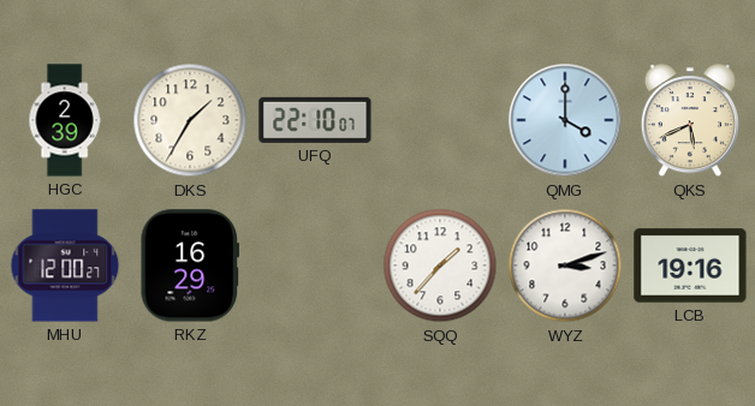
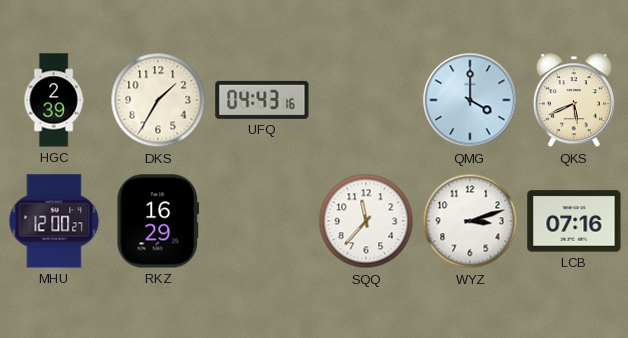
UFQ: 22:10 -> 04:43
SQQ: 1:37 -> 11:37
LCB: 19:16 -> 07:16
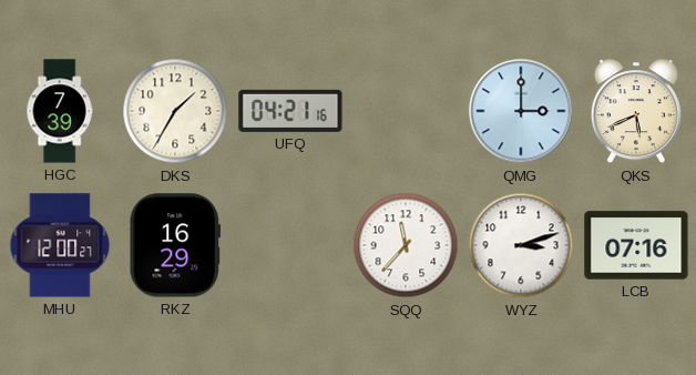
HGC: 2:39 -> 7:39
UFQ: 04:43 -> 04:21
QMG: 4:00 -> 3:00
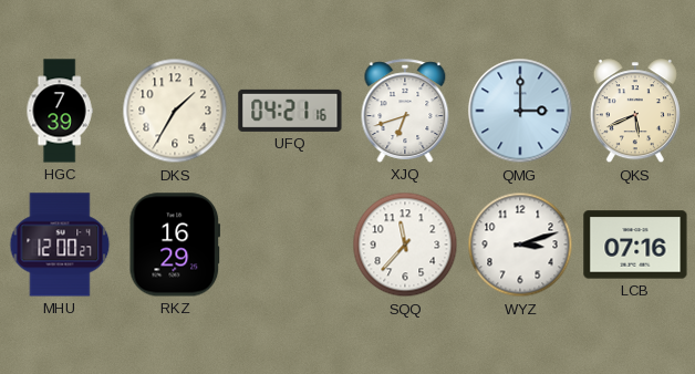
XJQ: none -> 6:42
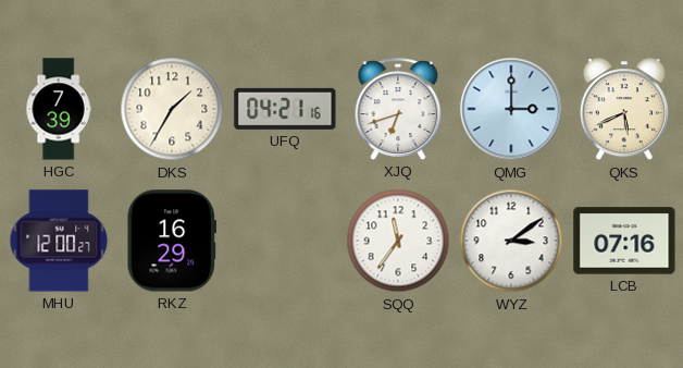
SQQ: 11:37 -> 11:36
WYZ: 3:12 -> 3:09
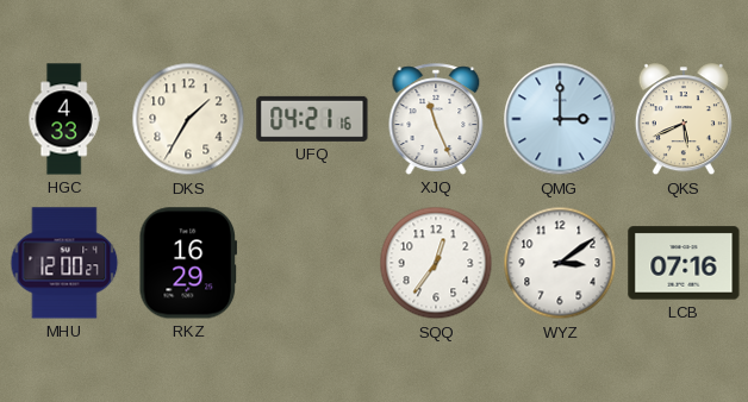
HGC: 7:39 -> 4:33
XJQ: 6:42 -> 11:26
SQQ: 11:36 -> 12:36
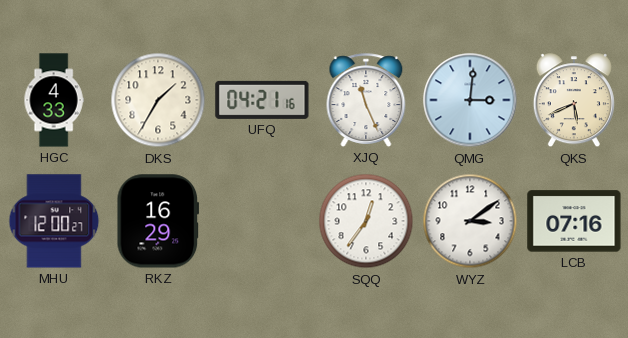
QMG: 3:00 -> 3:01
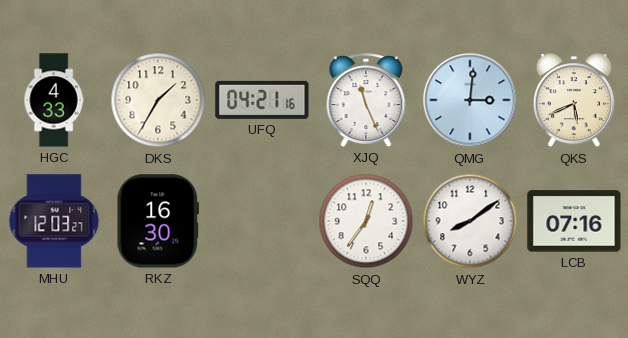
MHU: 12:00 -> 12:03
RKZ: 16:29 -> 16:30
WYZ: 3:09 -> 8:09
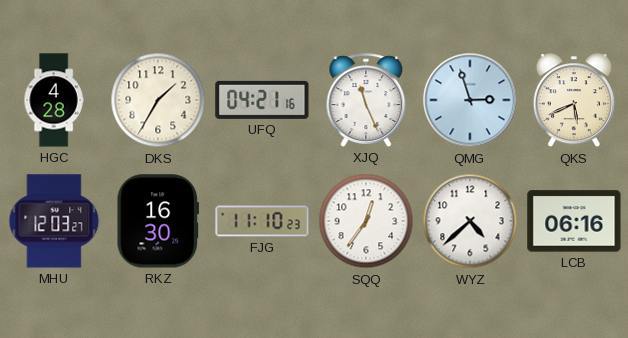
HGC: 4:33 -> 4:28
QMG: 3:01 -> 2:57
FJG: none -> 11:10
WYZ: 8:09 -> 4:38
LCB: 07:16 -> 06:16
